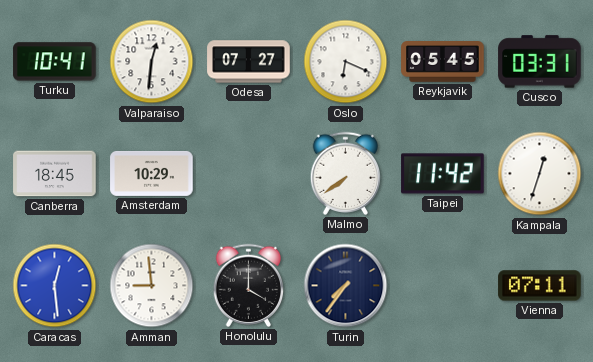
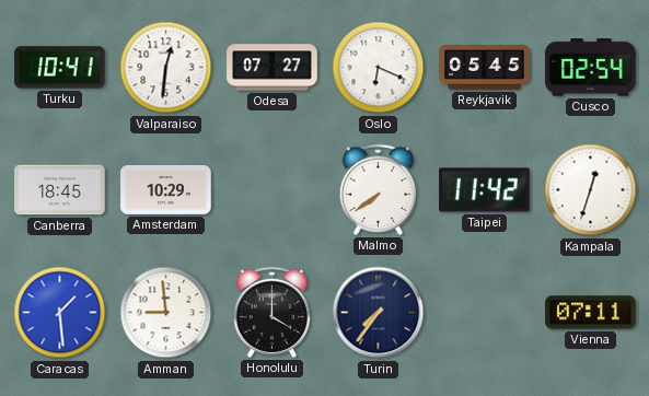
Cusco: 03:31 -> 02:54
Caracas: 12:29 -> 1:29
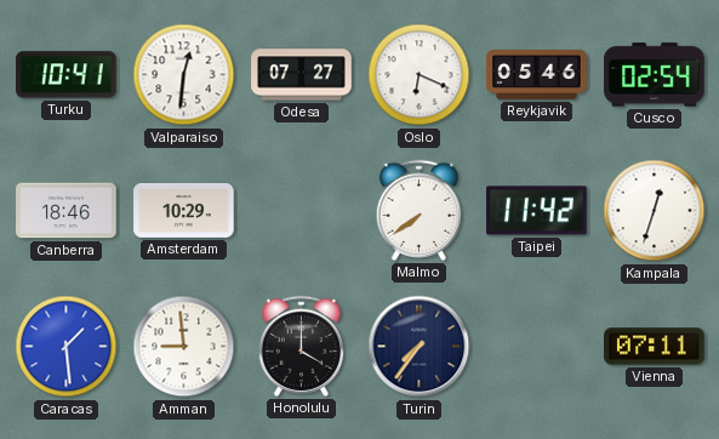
Reykjavik: 05:45 -> 05:46
Canberra: 18:45 -> 18:46
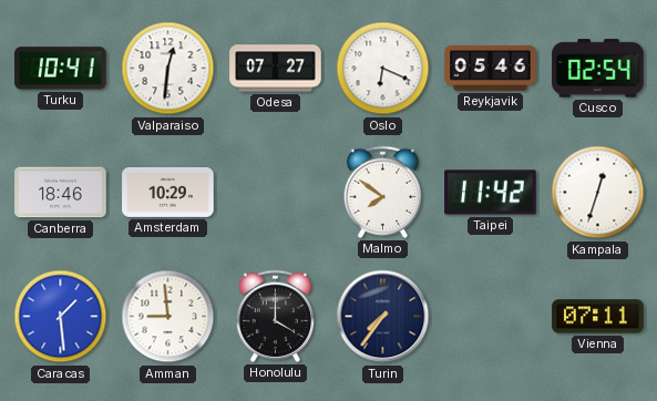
Malmo: 7:39 -> 7:51
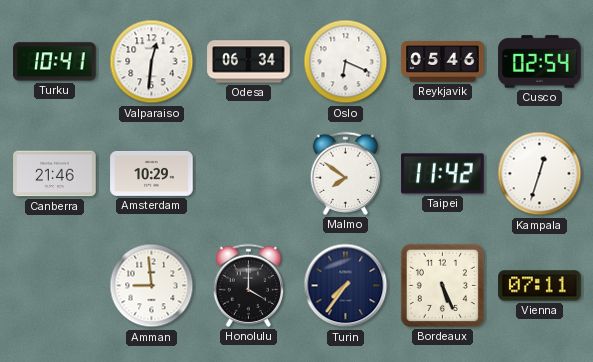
Odesa: 07:27 -> 06:34
Canberra: 18:46 -> 21:46
Caracas: 1:29 -> none
Bordeaux: none -> 5:26
